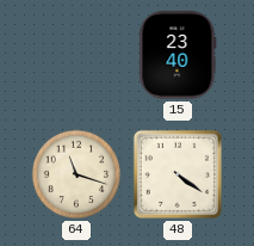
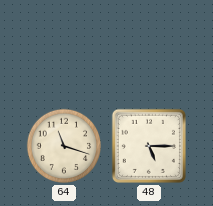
15: 23:40 -> none
48: 4:21 -> 5:15
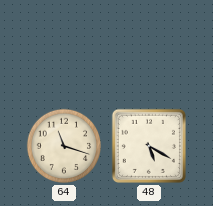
48: 5:15 -> 5:20
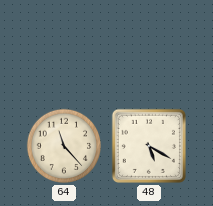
64: 11:18 -> 11:23
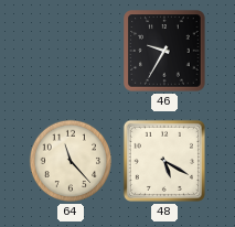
46: none -> 9:35
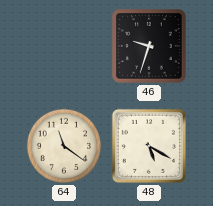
46: 9:35 -> 9:33
64: 11:23 -> 11:21
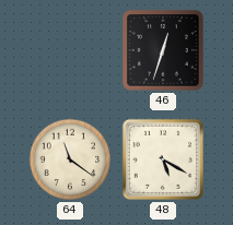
46: 9:33 -> 12:33
